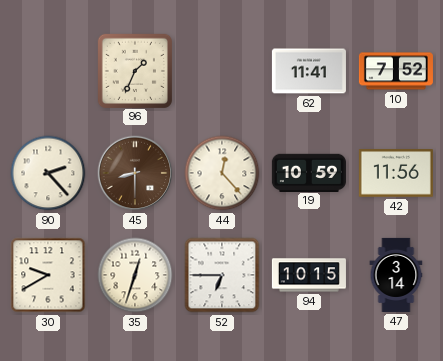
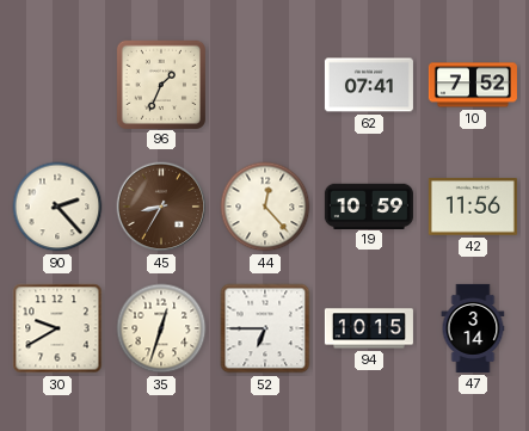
62: 11:41 -> 07:41
45: 8:30 -> 8:35
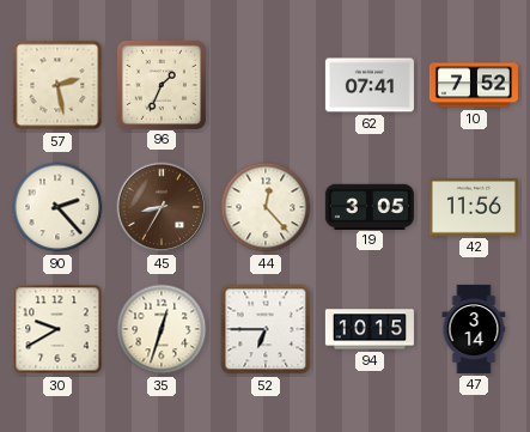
57: none -> 2:28
19: 10:59 -> 3:05
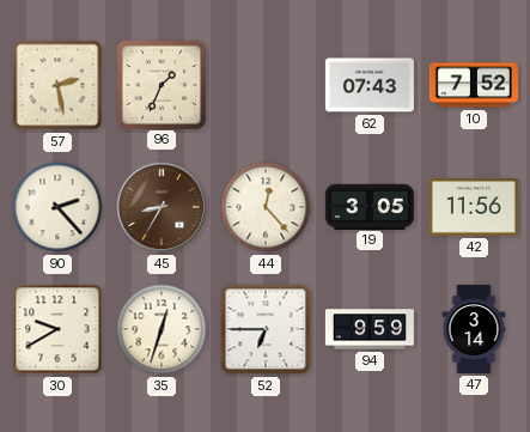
62: 07:41 -> 07:43
94: 10:15 -> 9:59
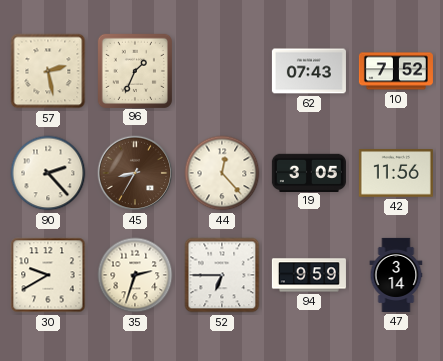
35: 12:33 -> 2:33
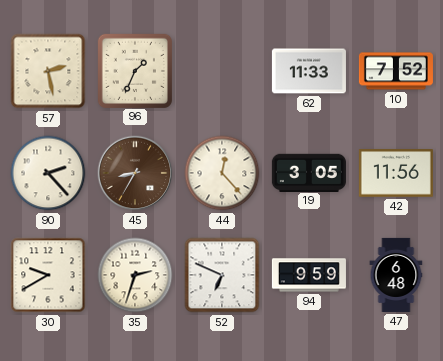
62: 07:43 -> 11:33
52: 6:45 -> 6:49
47: 3:14 -> 6:48
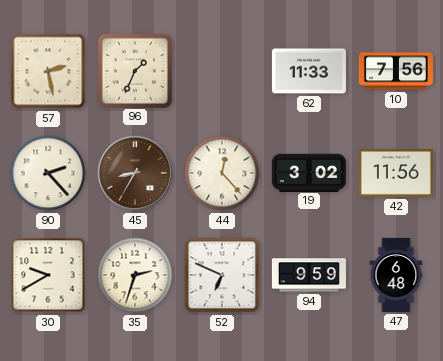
10: 7:52 -> 7:56
19: 3:05 -> 3:02
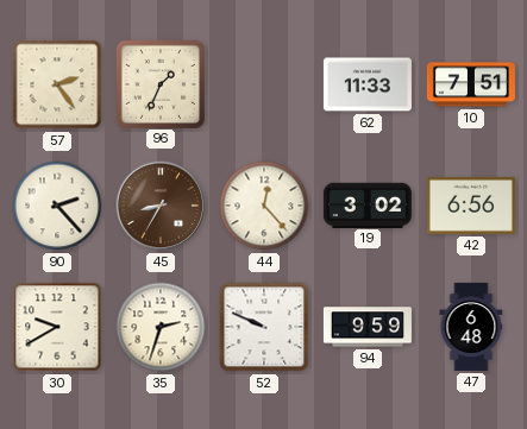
57: 2:28 -> 2:24
10: 7:56 -> 7:51
42: 11:56 -> 6:56
52: 6:49 -> 9:49
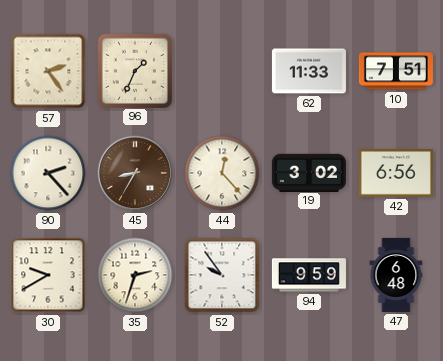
52: 9:49 -> 9:54
